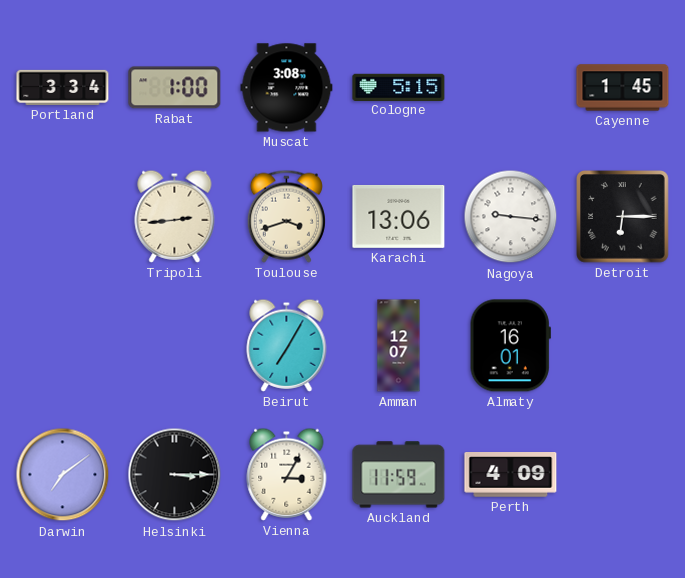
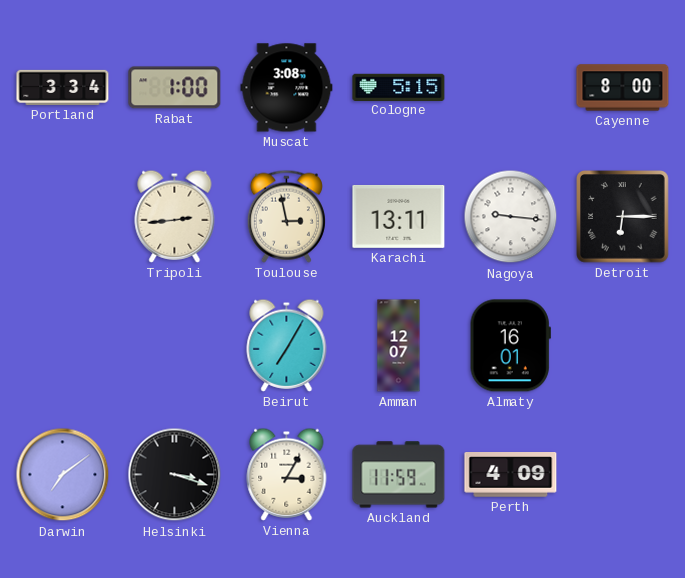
Cayenne: 1:45 -> 8:00
Toulouse: 3:42 -> 2:58
Karachi: 13:06 -> 13:11
Helsinki: 3:15 -> 3:18
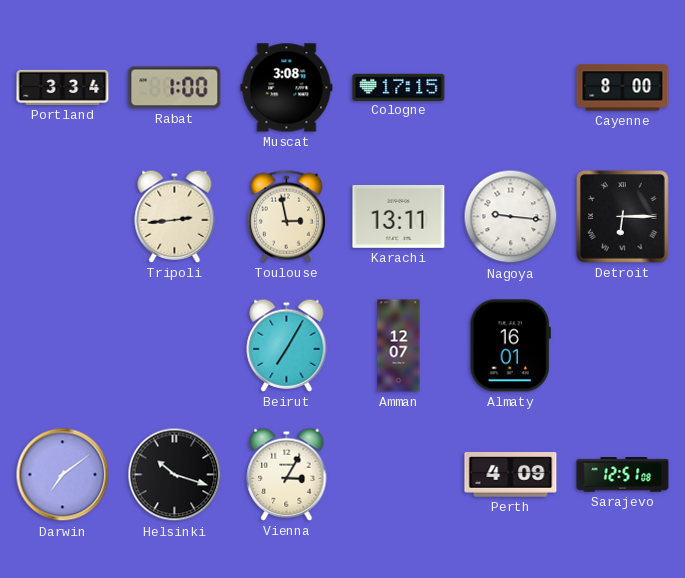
Cologne: 5:15 -> 17:15
Helsinki: 3:18 -> 10:18
Auckland: 11:59 -> none
Sarajevo: none -> 12:51
